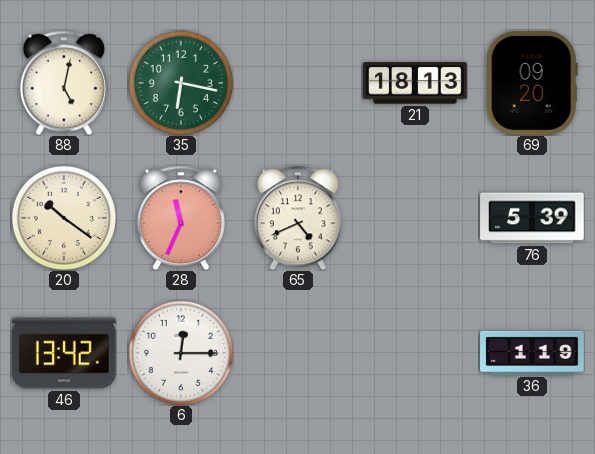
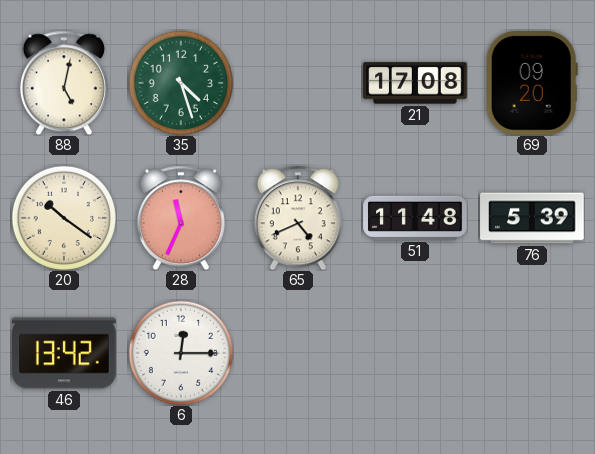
35: 6:17 -> 4:27
21: 18:13 -> 17:08
51: none -> 11:48
36: 1:19 -> none
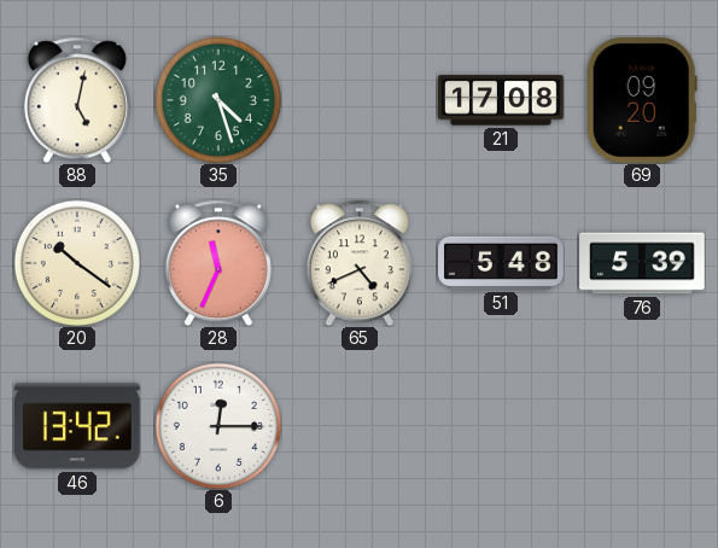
51: 11:48 -> 5:48
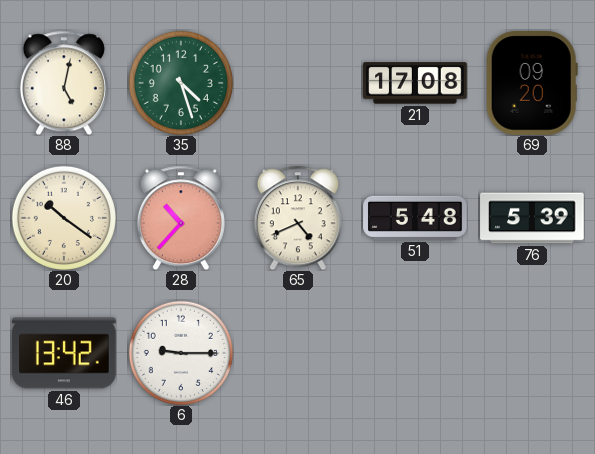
28: 11:34 -> 10:37
6: 12:15 -> 9:15
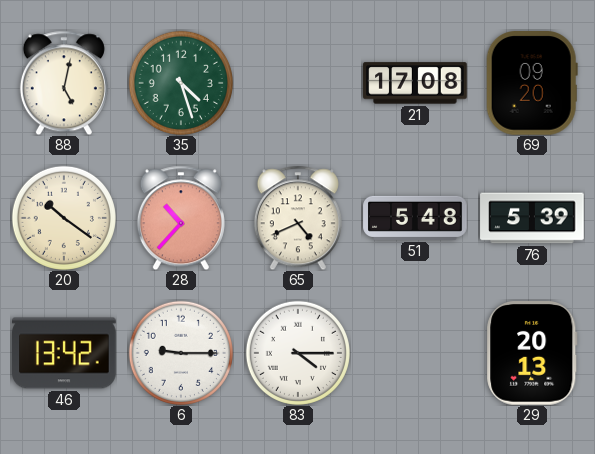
83: none -> 4:15
29: none -> 20:13
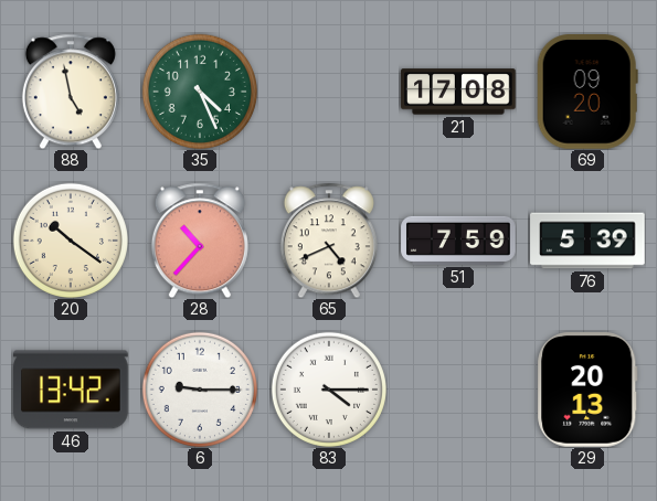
88: 5:02 -> 4:58
35: 4:27 -> 4:26
51: 5:48 -> 7:59
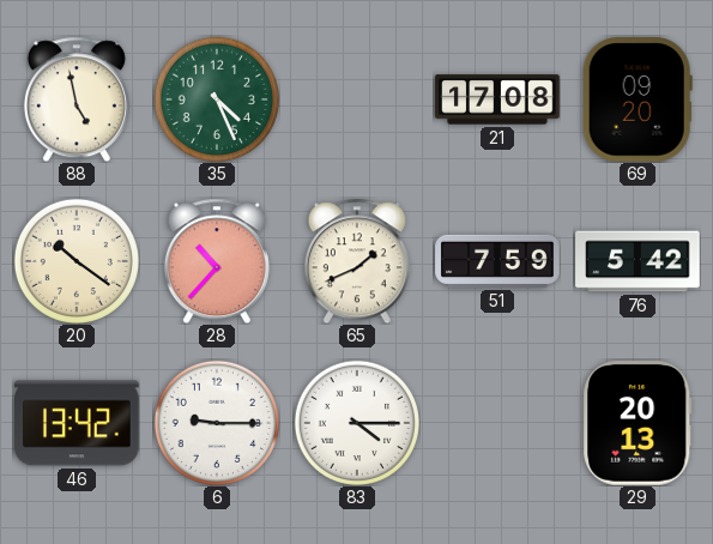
65: 4:41 -> 1:41
76: 5:39 -> 5:42
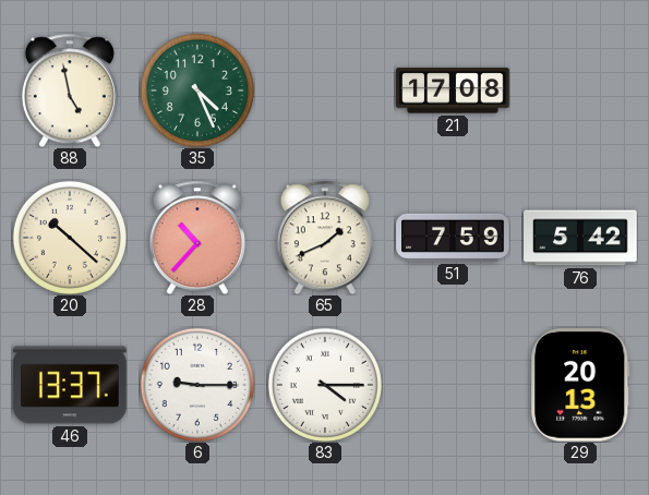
69: 09:20 -> none
20: 10:21 -> 10:22
46: 13:42 -> 13:37
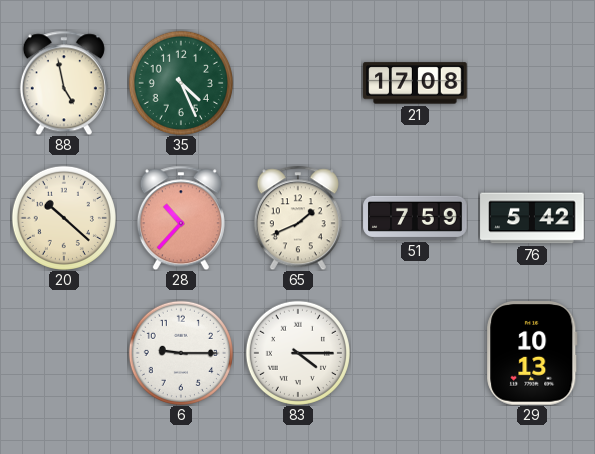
46: 13:37 -> none
29: 20:13 -> 10:13
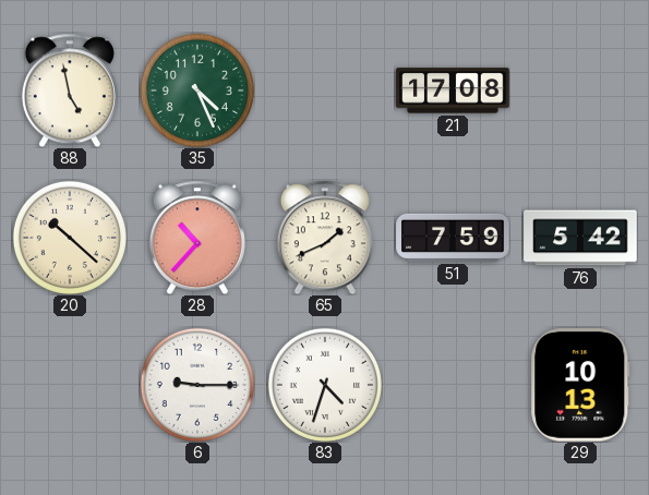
83: 4:15 -> 4:33
